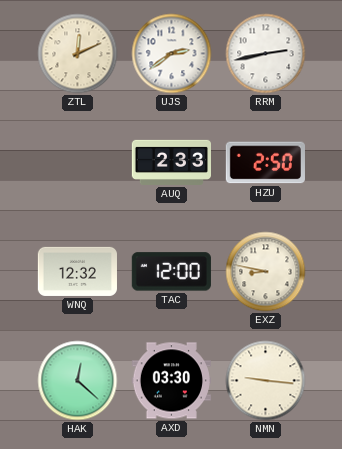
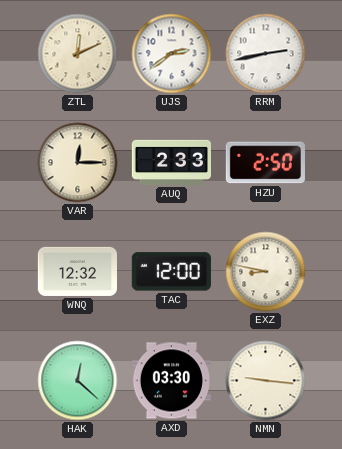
VAR: none -> 12:15
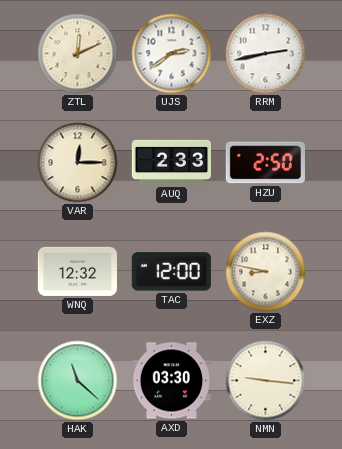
HAK: 12:22 -> 11:22
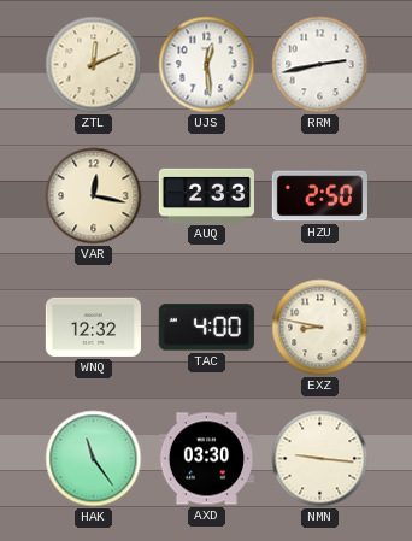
UJS: 2:39 -> 12:29
VAR: 12:15 -> 12:17
TAC: 12:00 -> 4:00
HAK: 11:22 -> 11:24
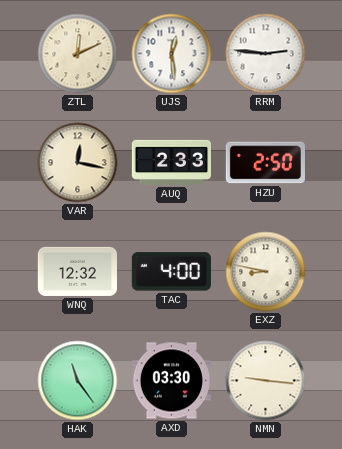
RRM: 2:43 -> 2:46
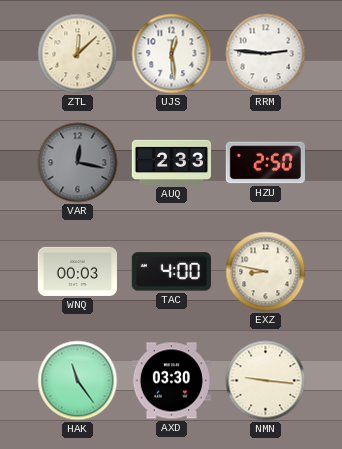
ZTL: 12:11 -> 12:08
VAR dial: cream -> grey
WNQ: 12:32 -> 00:03
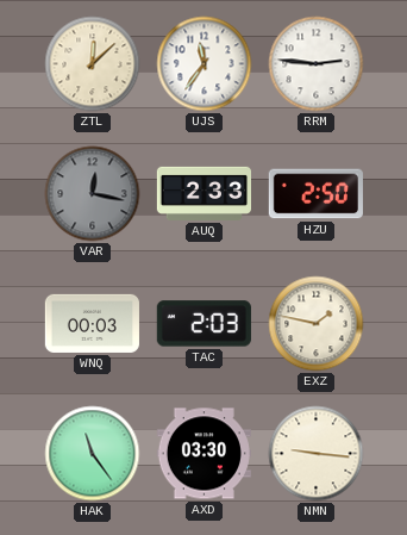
UJS: 12:29 -> 11:36
TAC: 4:00 -> 2:03
EXZ: 8:47 -> 1:47
